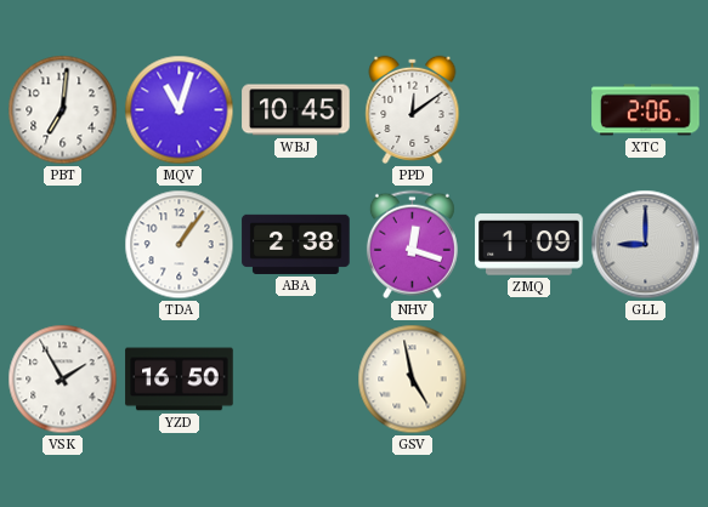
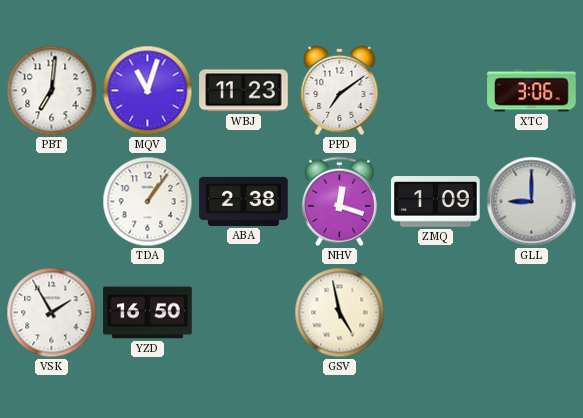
WBJ: 10:45 -> 11:23
PPD: 12:09 -> 7:09
XTC: 2:06 -> 3:06
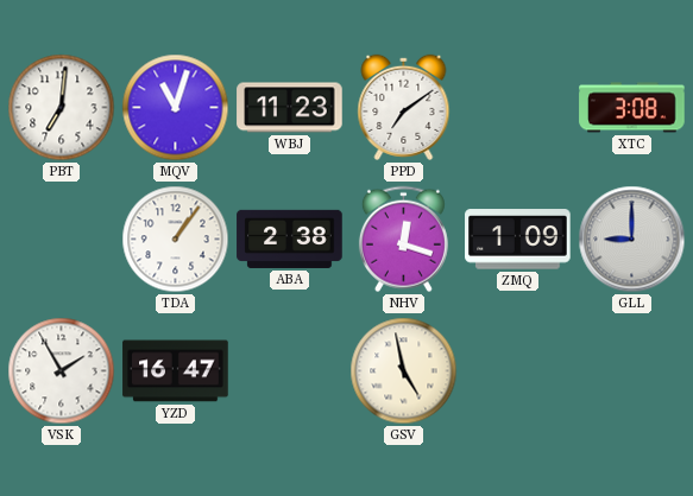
XTC: 3:06 -> 3:08
YZD: 16:50 -> 16:47
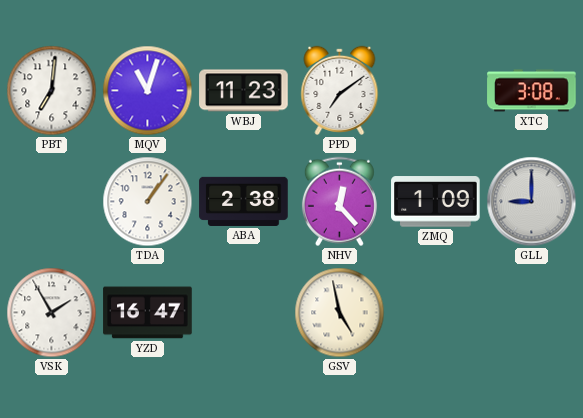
NHV: 12:18 -> 12:23
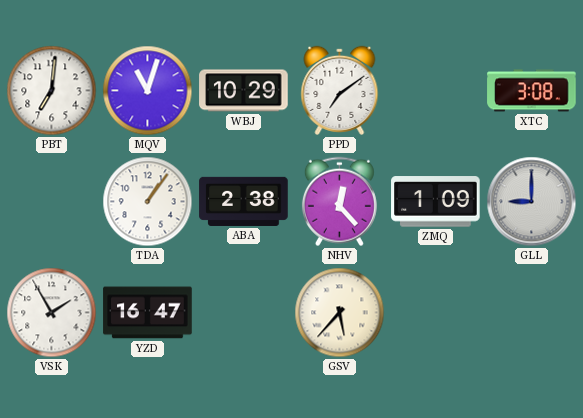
WBJ: 11:23 -> 10:29
GSV: 4:58 -> 5:37
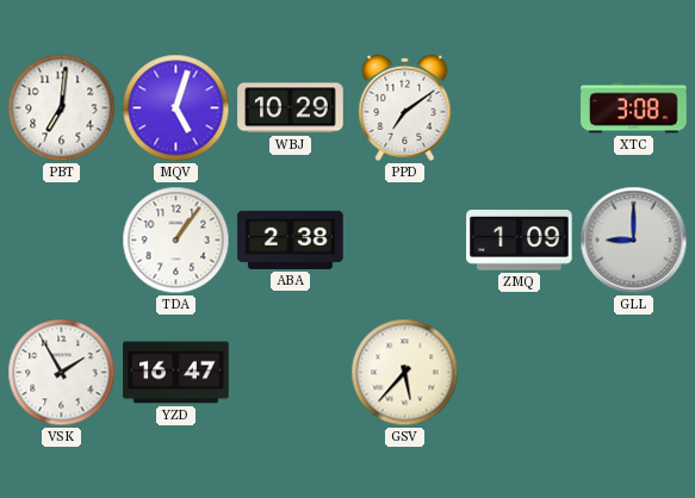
MQV: 11:03 -> 5:03
NHV: 12:23 -> none
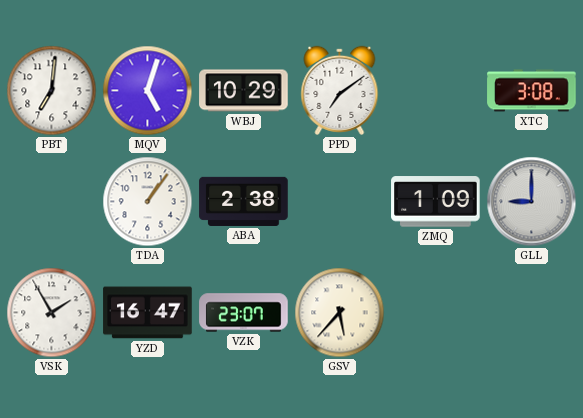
VZK: none -> 23:07
